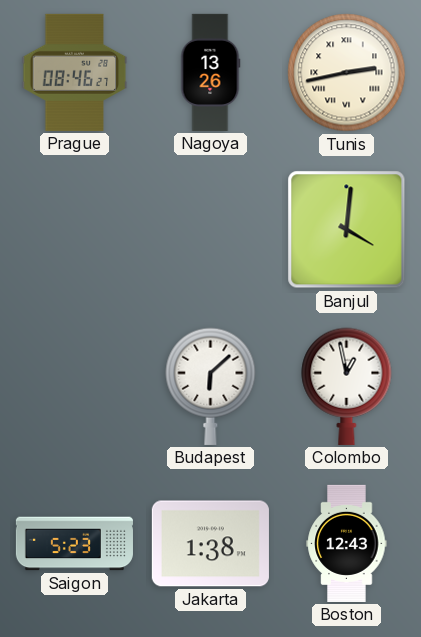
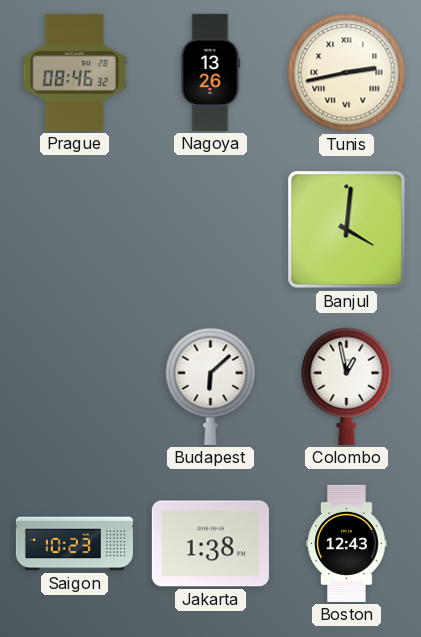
Prague: 08:46:27 -> 08:46:32
Saigon: 5:23 -> 10:23
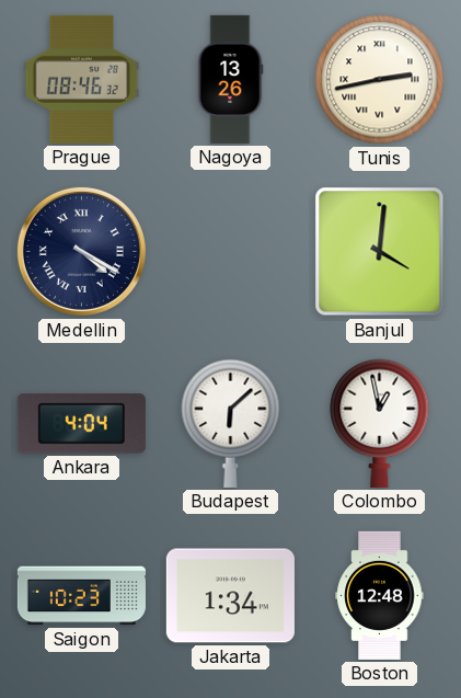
Medellin: none -> 4:20
Ankara: none -> 4:04
Jakarta: 1:38 -> 1:34
Boston: 12:43 -> 12:48
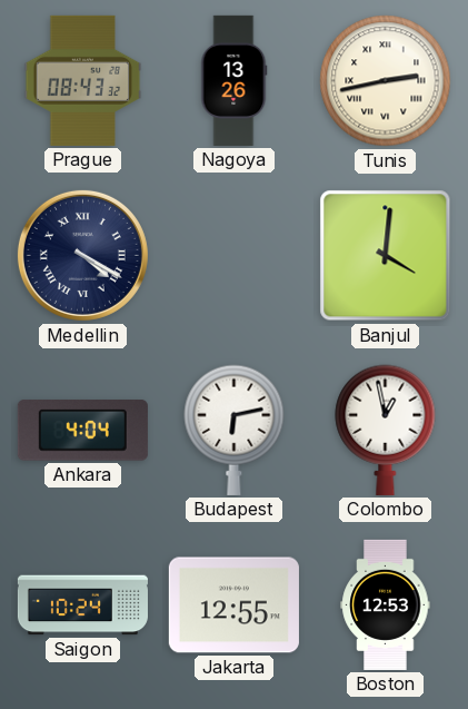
Prague: 08:46 -> 08:43
Budapest: 6:08 -> 6:13
Saigon: 10:23 -> 10:24
Jakarta: 1:34 -> 12:55
Boston: 12:48 -> 12:53
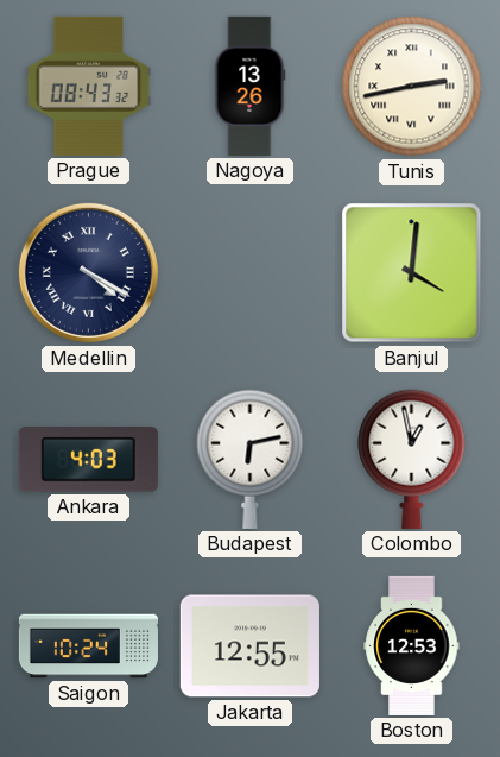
Ankara: 4:04 -> 4:03
